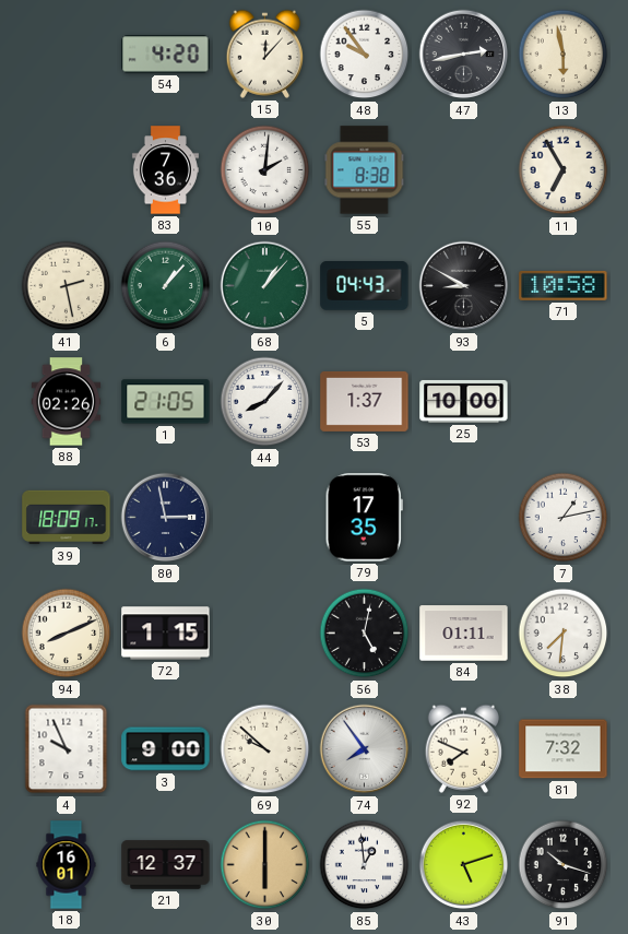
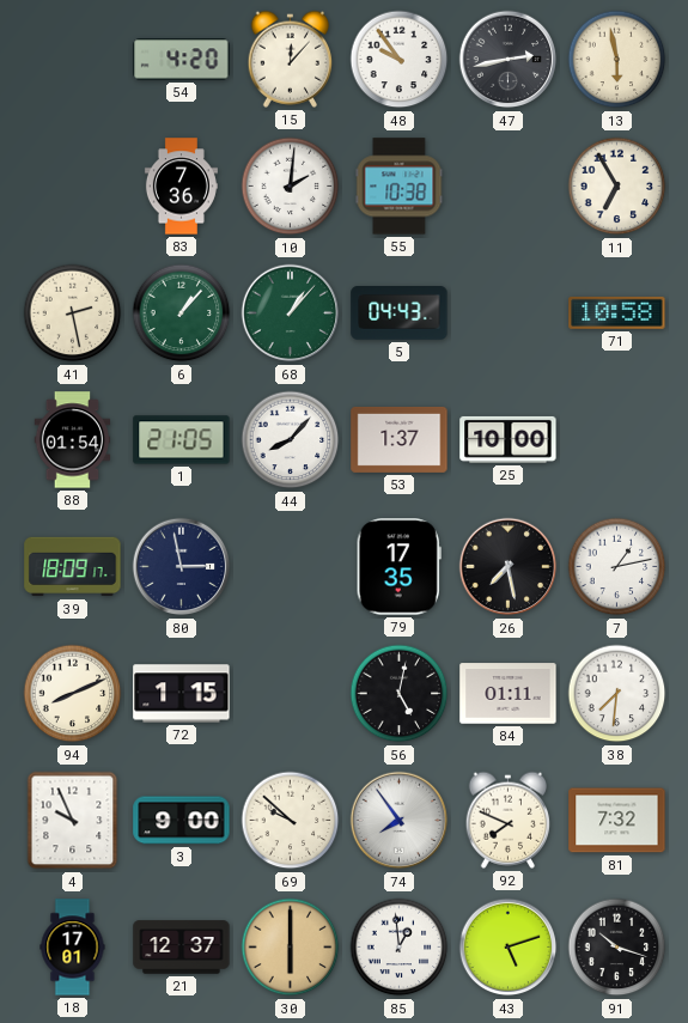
55: 8:38 -> 10:38
93: 8:50 -> none
88: 02:26 -> 01:54
26: none -> 7:28
18: 16:01 -> 17:01
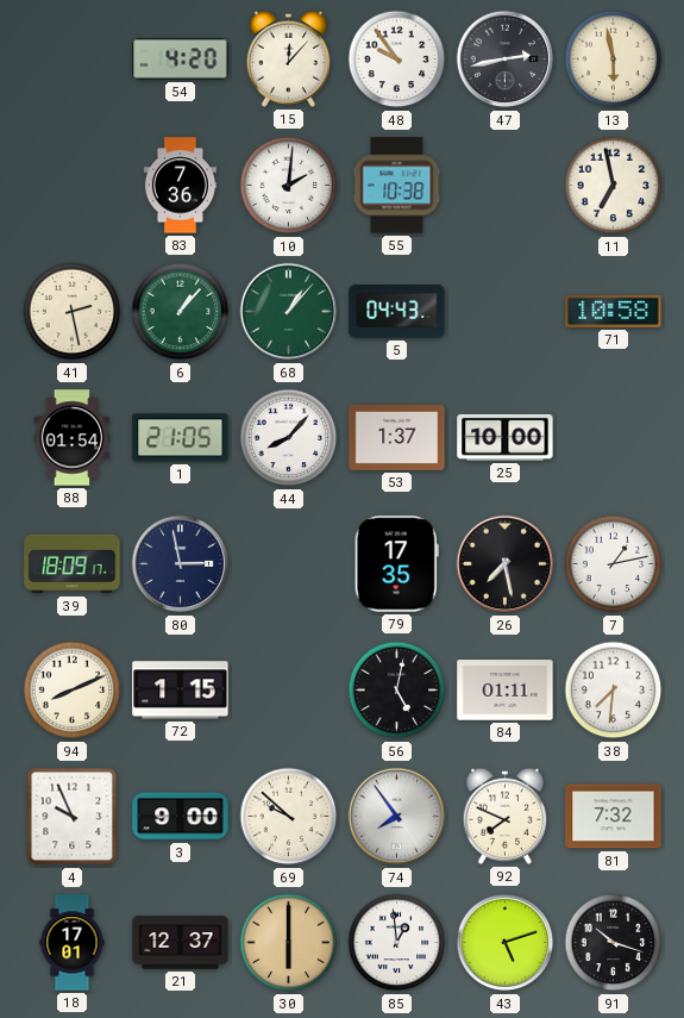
11: 6:55 -> 6:58
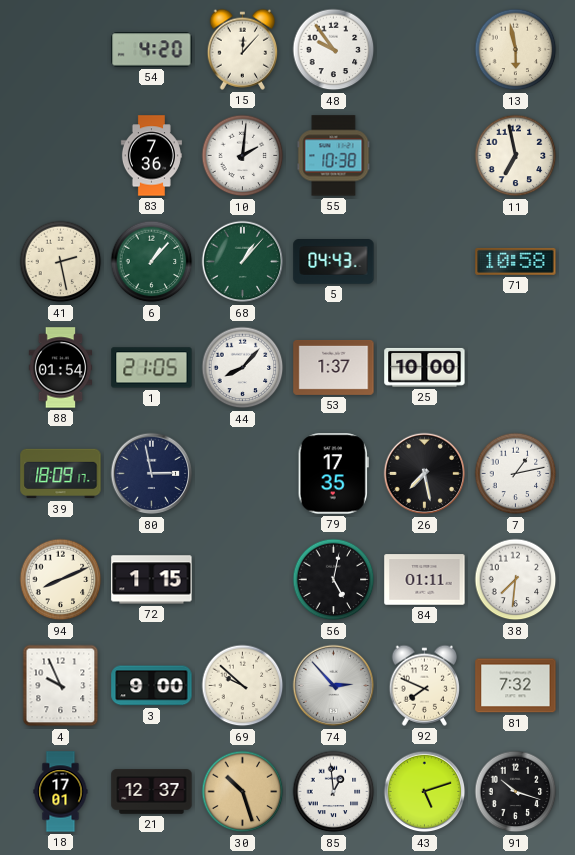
47: 2:43 -> none
74: 7:54 -> 2:53
30: 6:00 -> 10:27
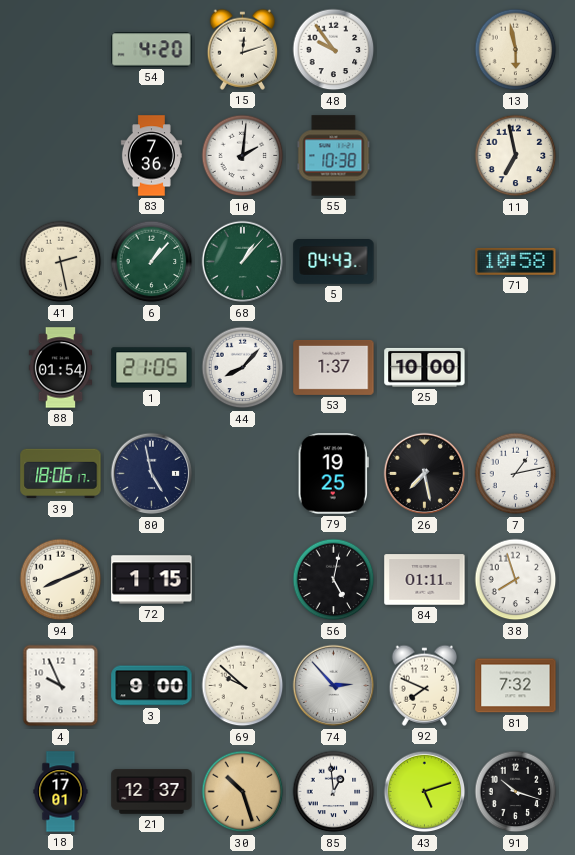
15: 12:07 -> 12:12
39: 18:09 -> 18:06
80: 2:58 -> 4:58
79: 17:35 -> 19:25
38: 7:31 -> 7:57
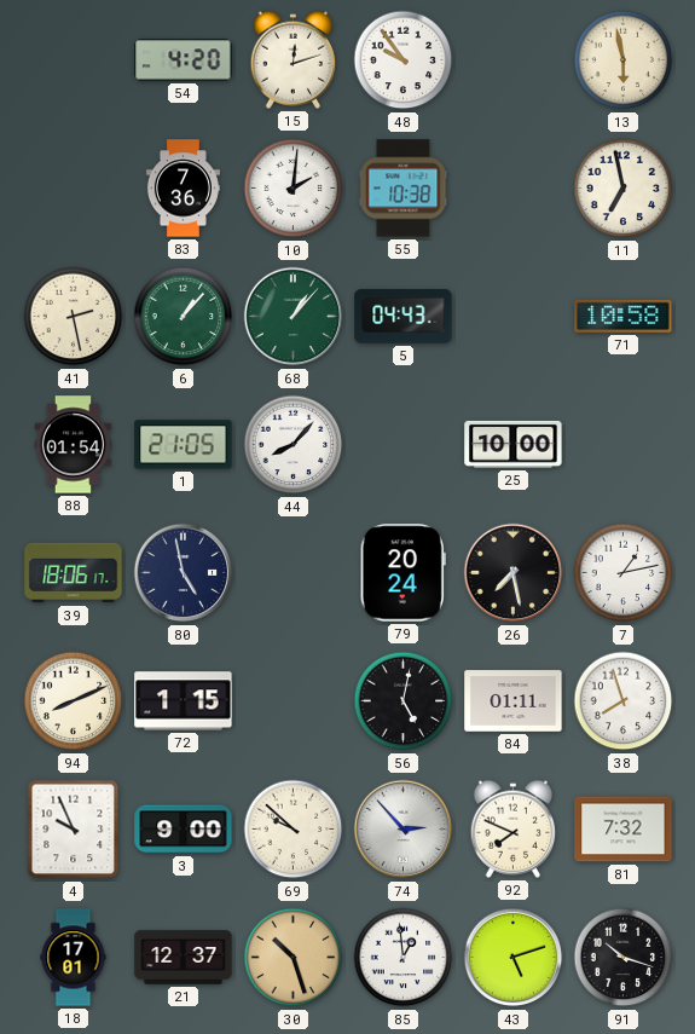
53: 1:37 -> none
79: 19:25 -> 20:24
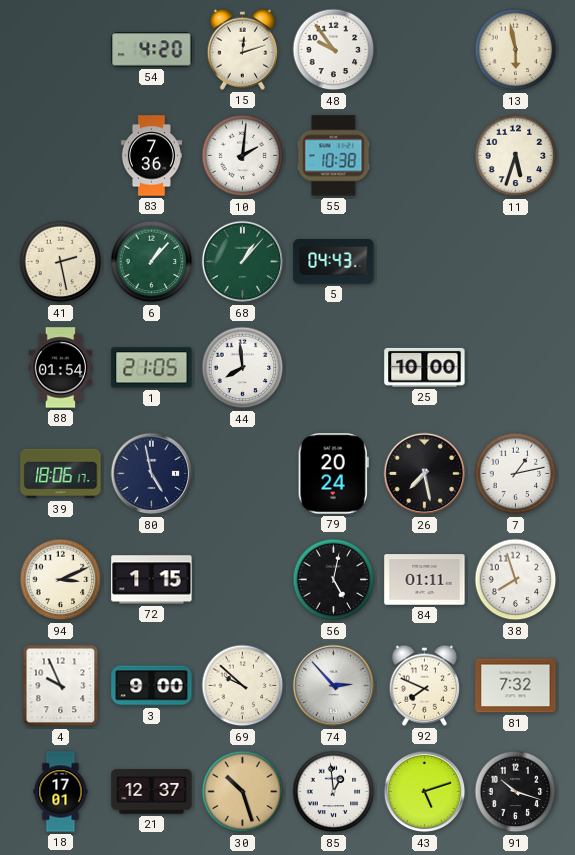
11: 6:58 -> 5:33
71: 10:58 -> none
44: 8:07 -> 7:59
94: 8:11 -> 3:11
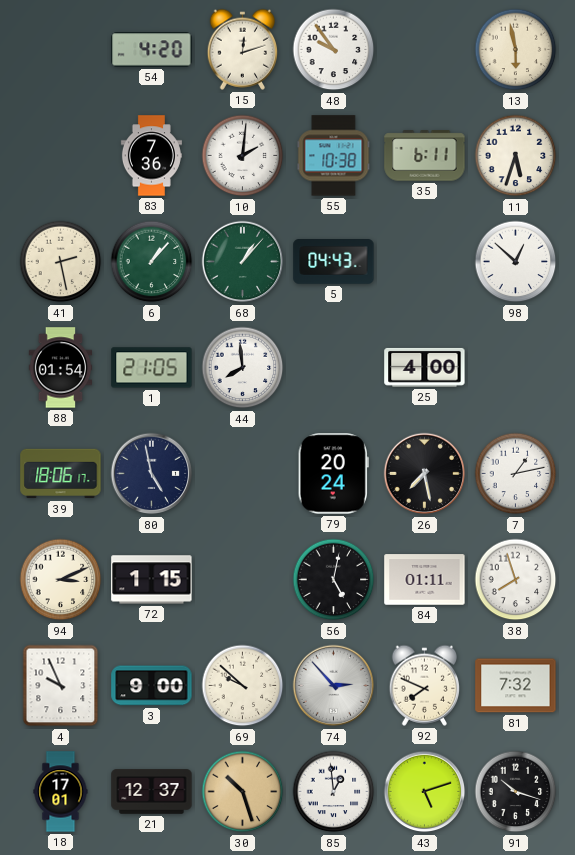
35: none -> 6:11
98: none -> 12:52
25: 10:00 -> 4:00
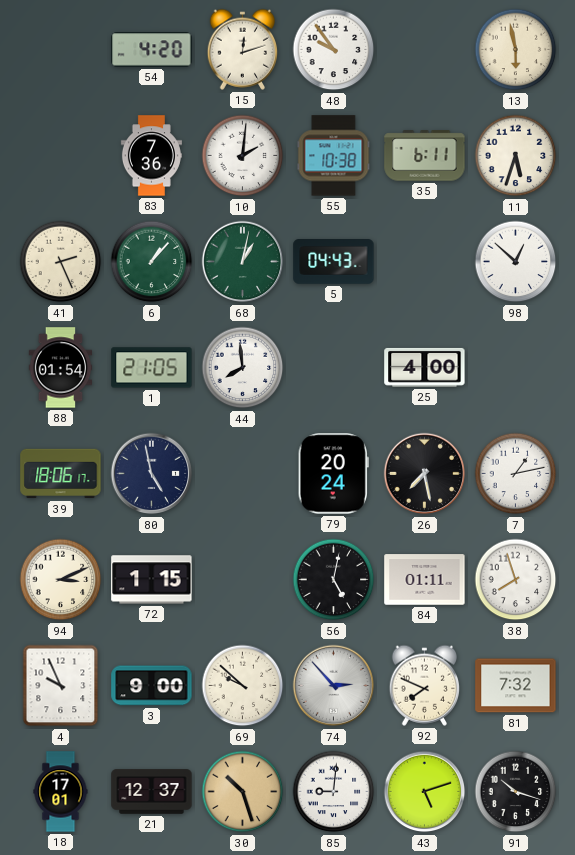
41: 2:28 -> 2:26
68: 1:07 -> 1:02
85: 12:59 -> 9:01
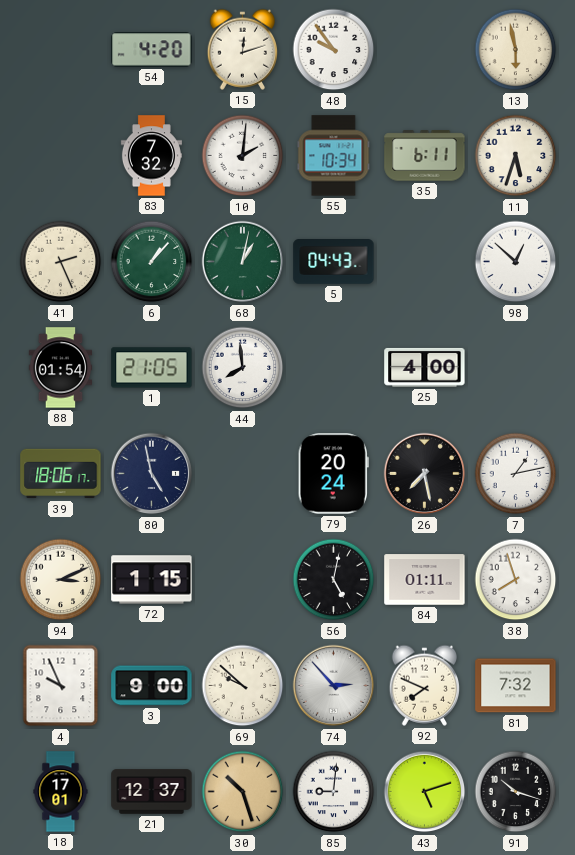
83: 7:36 -> 7:32
55: 10:38 -> 10:34
